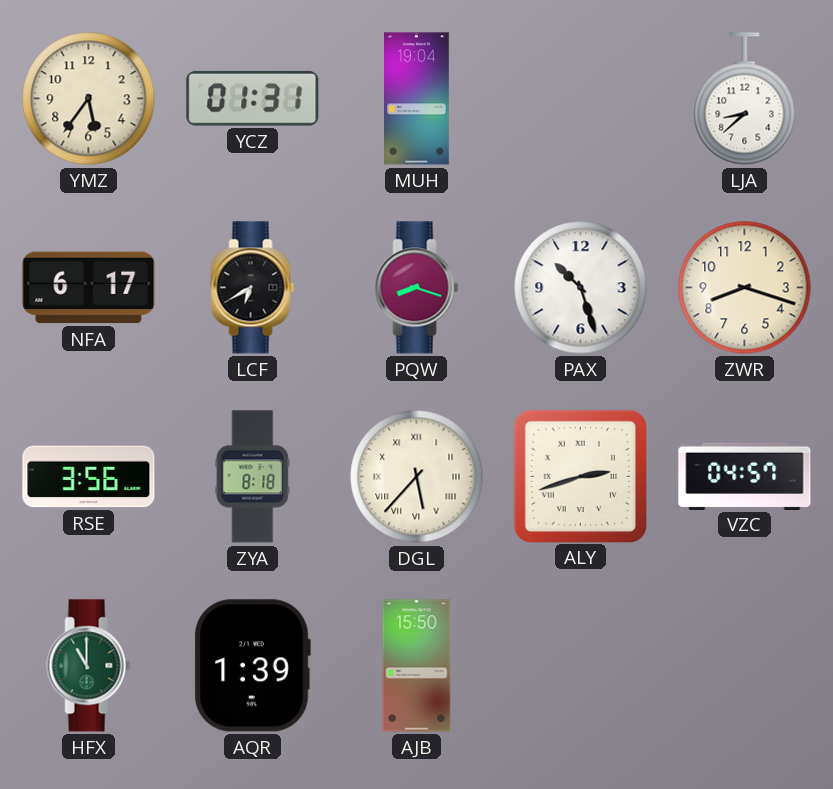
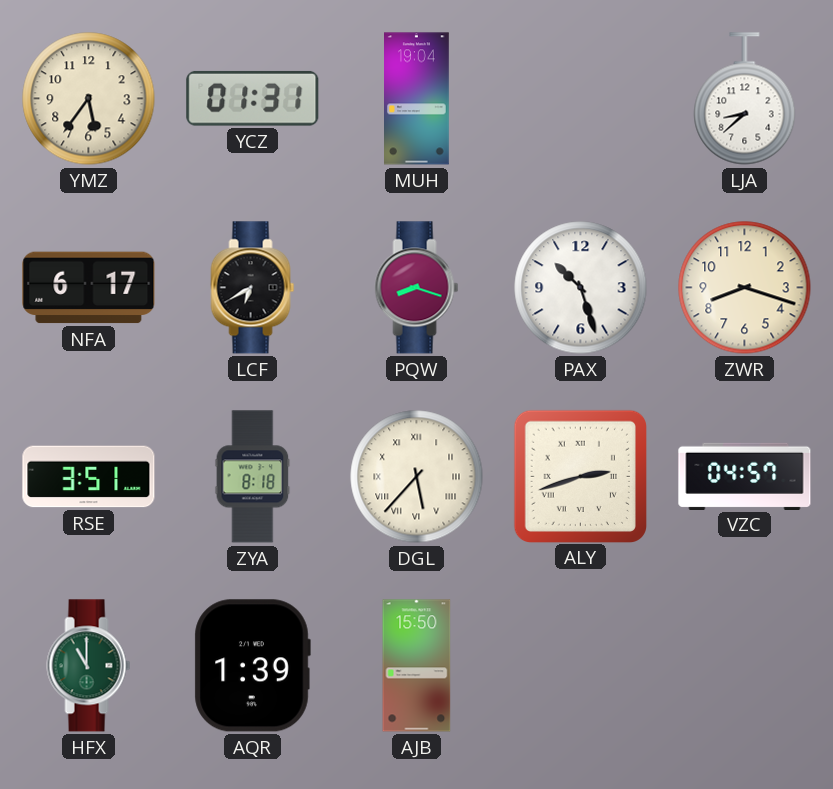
RSE: 3:56 -> 3:51
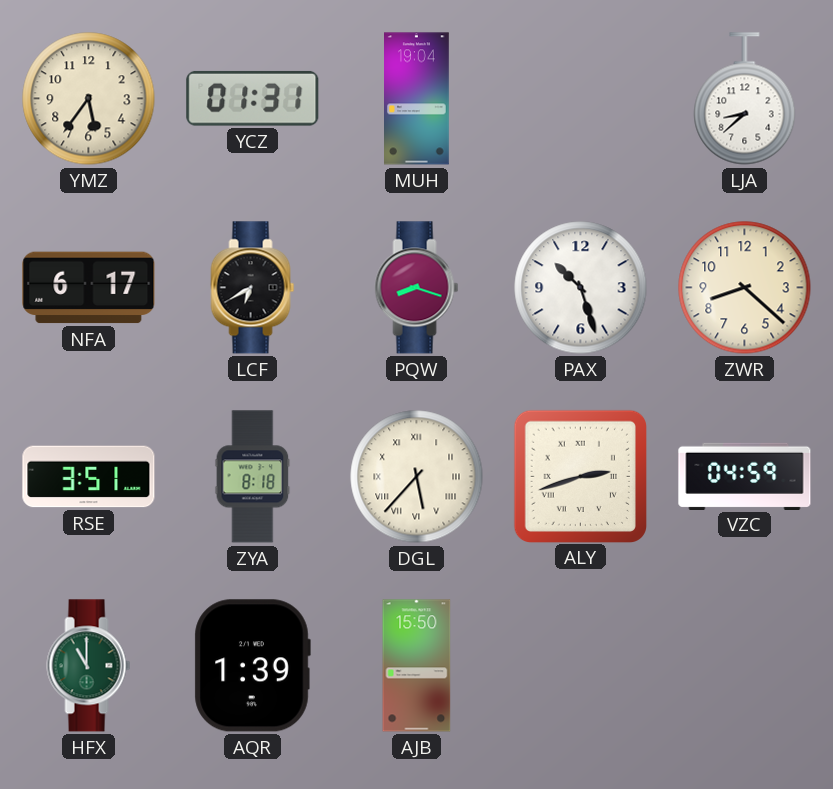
ZWR: 8:18 -> 8:22
VZC: 04:57 -> 04:59
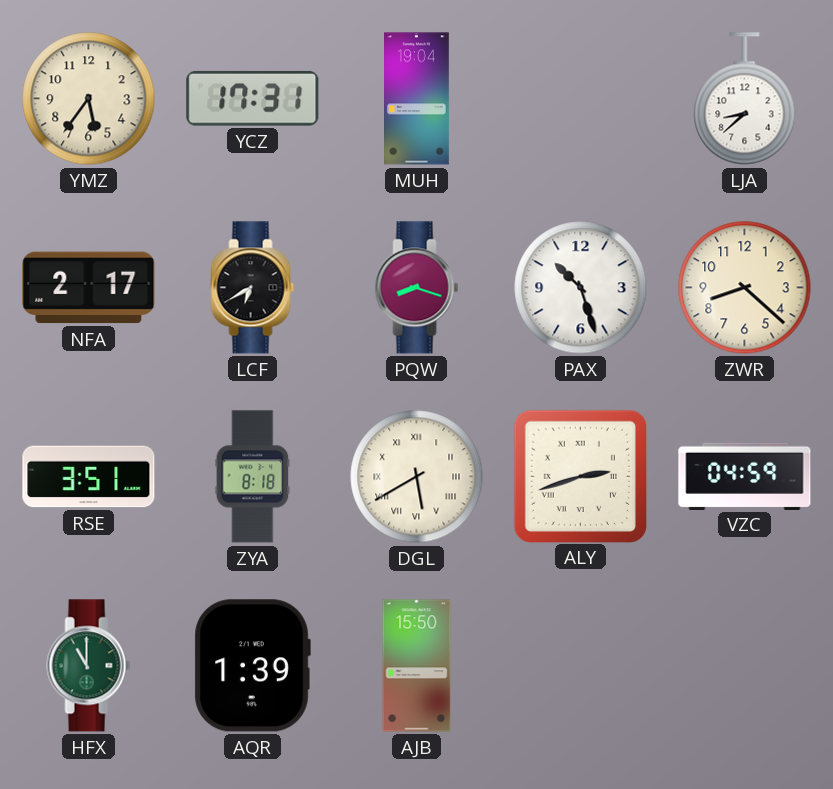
YCZ: 01:31 -> 17:31
NFA: 6:17 -> 2:17
DGL: 5:37 -> 5:40
